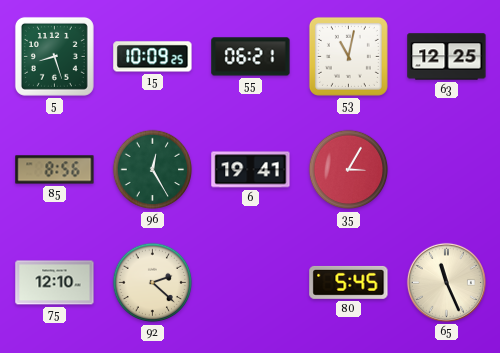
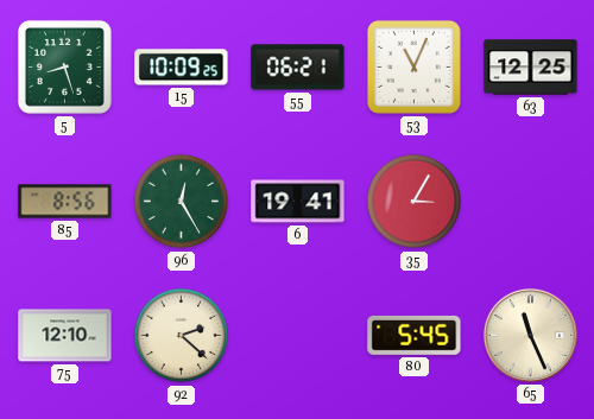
53: 11:02 -> 11:04
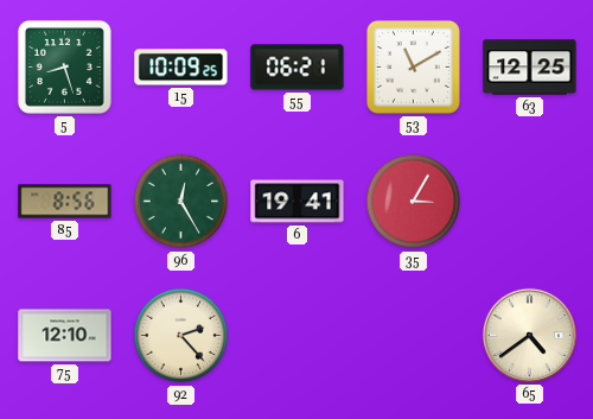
53: 11:04 -> 11:10
92: 2:22 -> 2:23
80: 5:45 -> none
65: 11:26 -> 4:39
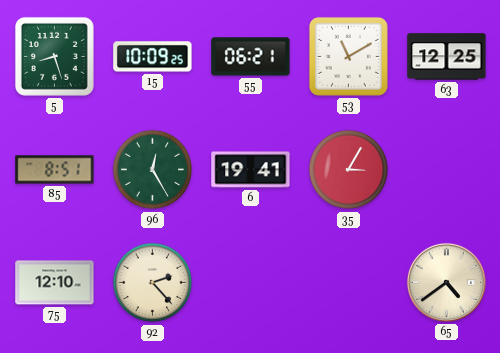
85: 8:56 -> 8:51
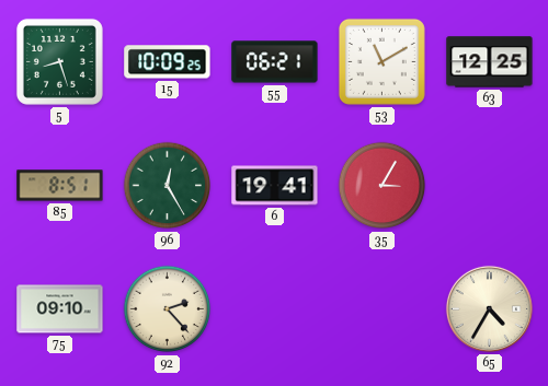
75: 12:10 -> 09:10
65: 4:39 -> 4:35
